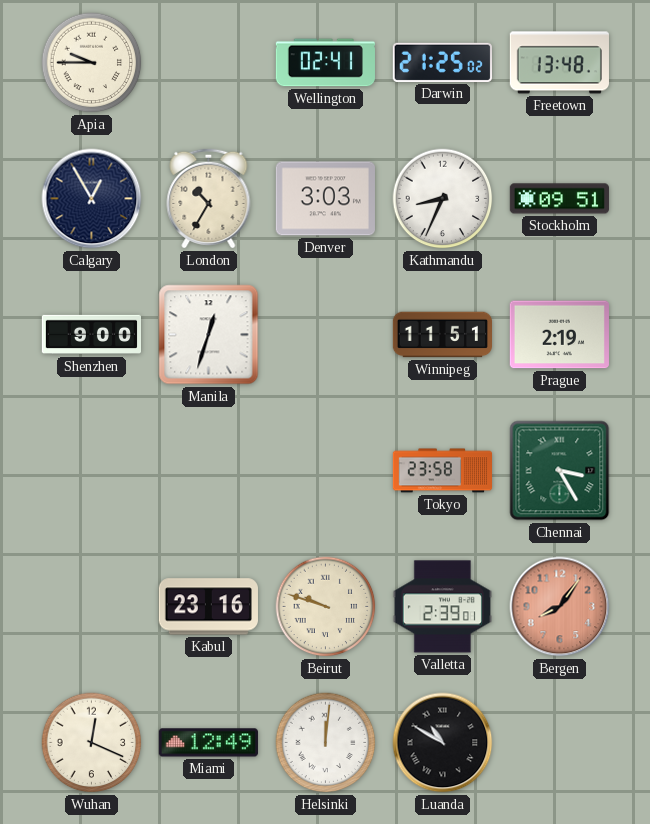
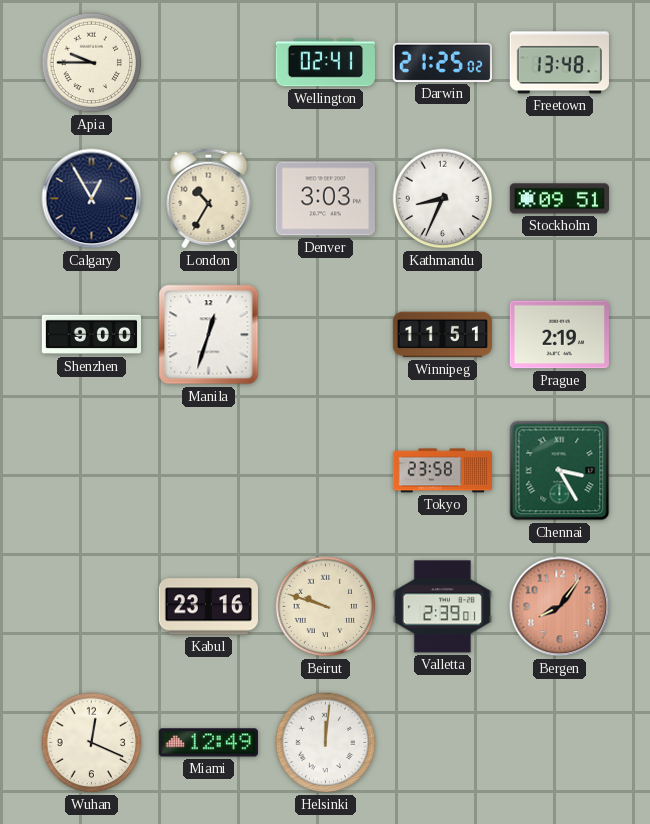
Luanda: 10:50 -> none
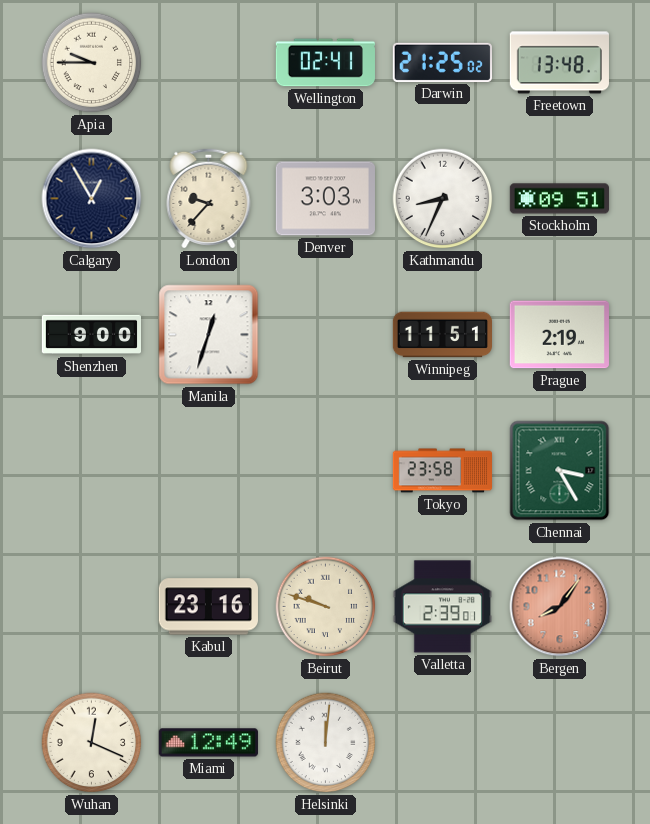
London: 10:35 -> 9:37
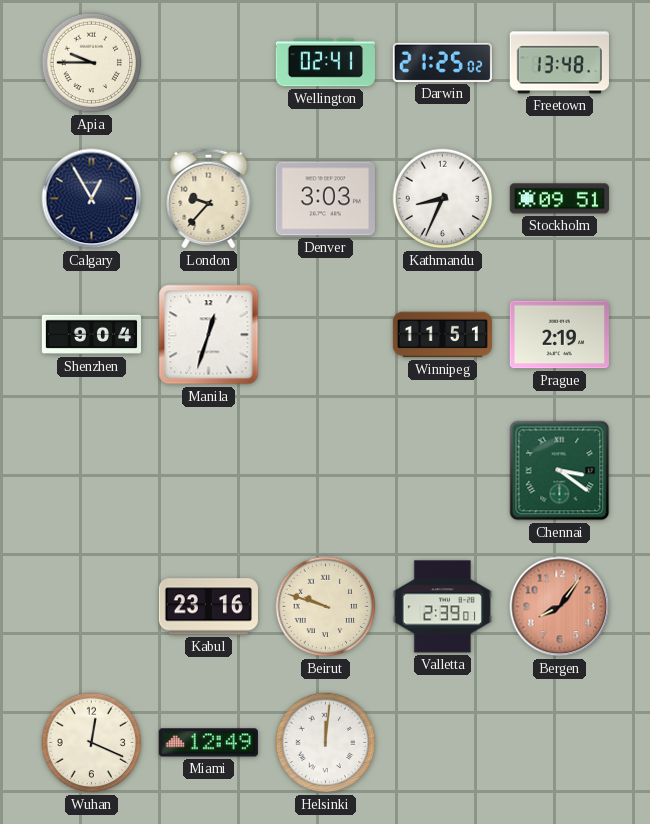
Shenzhen: 9:00 -> 9:04
Tokyo: 23:58 -> none
Chennai: 3:25 -> 3:21
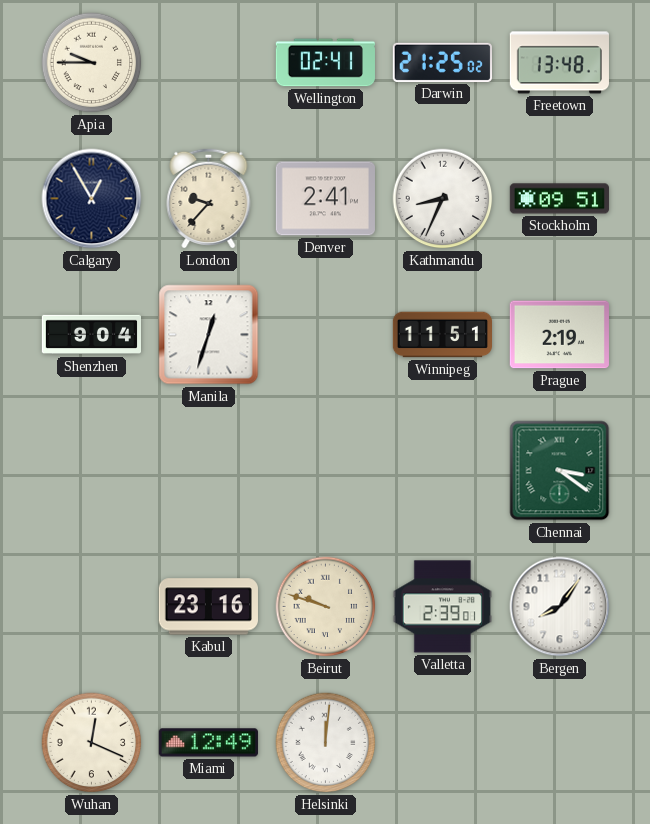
Denver: 3:03 -> 2:41
Bergen dial: salmon -> white
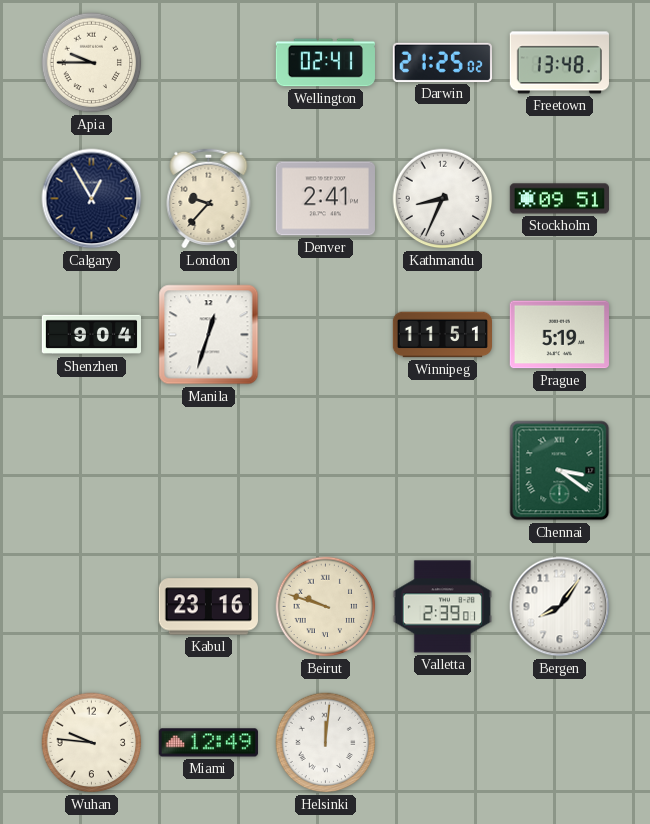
Prague: 2:19 -> 5:19
Wuhan: 12:19 -> 9:46
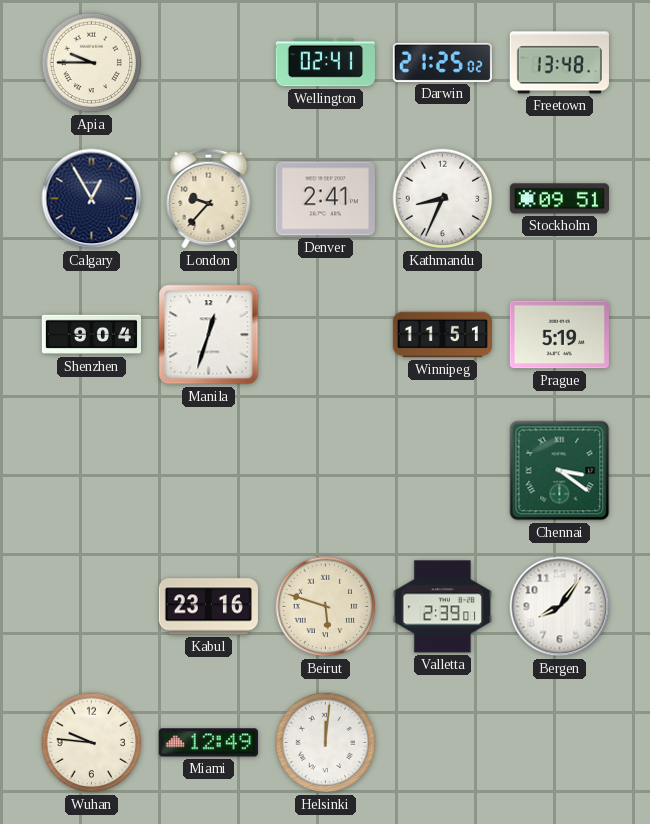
Beirut: 9:48 -> 5:48
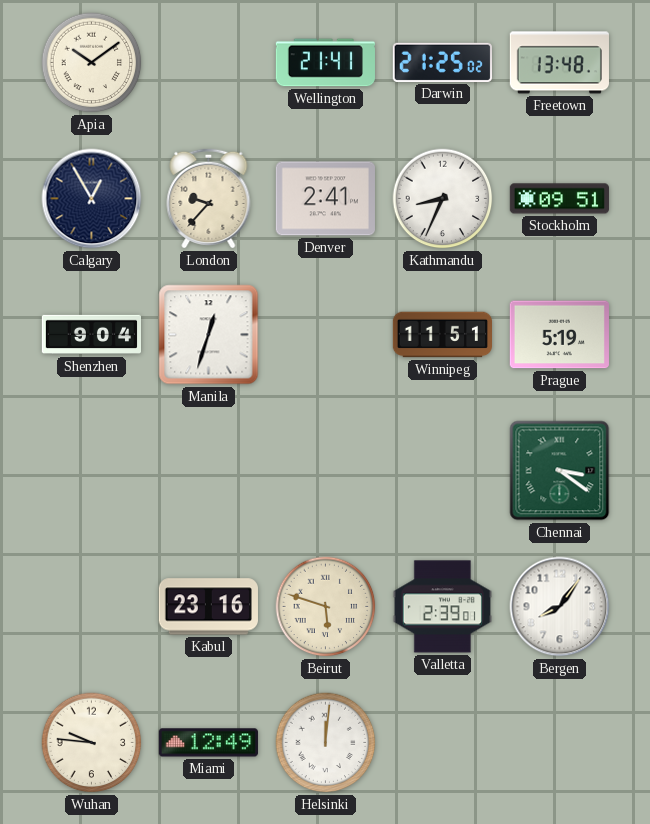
Apia: 9:45 -> 10:09
Wellington: 02:41 -> 21:41
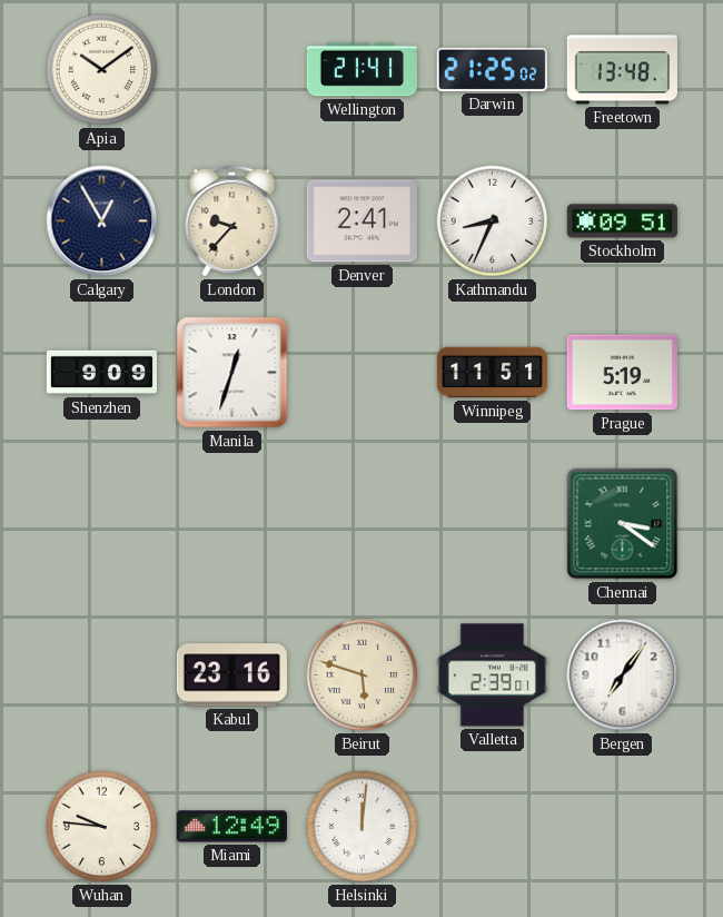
Shenzhen: 9:04 -> 9:09
Bergen: 8:06 -> 7:06
